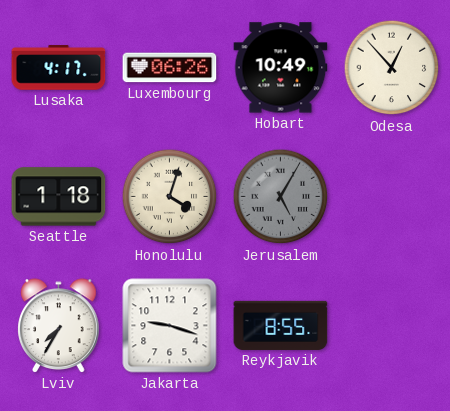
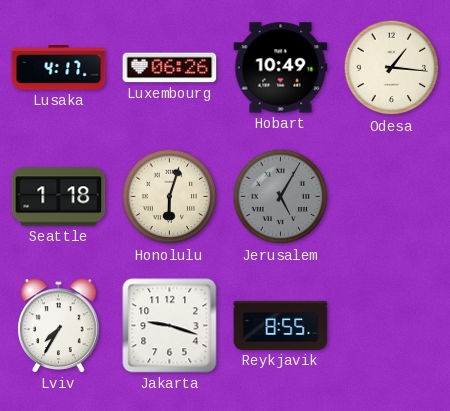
Odesa: 12:53 -> 1:16
Honolulu: 4:03 -> 6:03
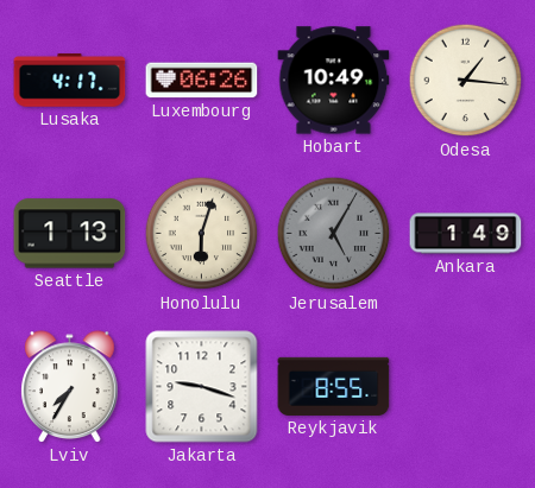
Seattle: 1:18 -> 1:13
Ankara: none -> 1:49
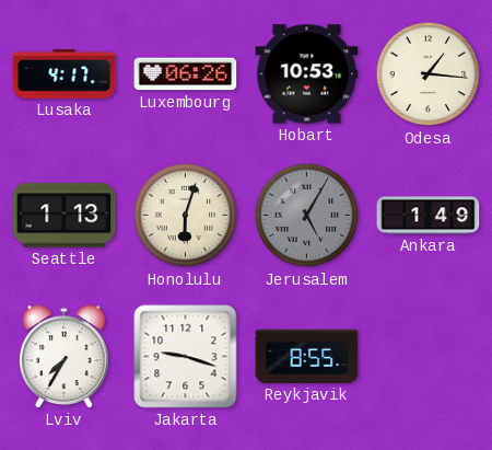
Hobart: 10:49 -> 10:53
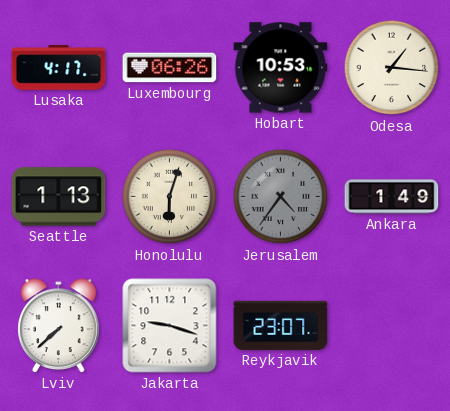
Jerusalem: 5:05 -> 4:36
Lviv: 7:35 -> 7:38
Reykjavik: 8:55 -> 23:07
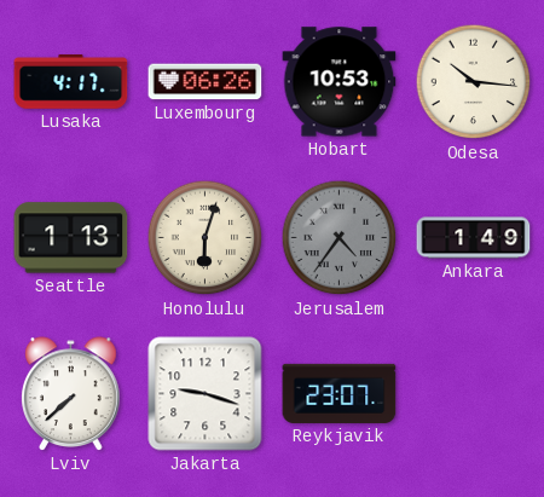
Odesa: 1:16 -> 10:16
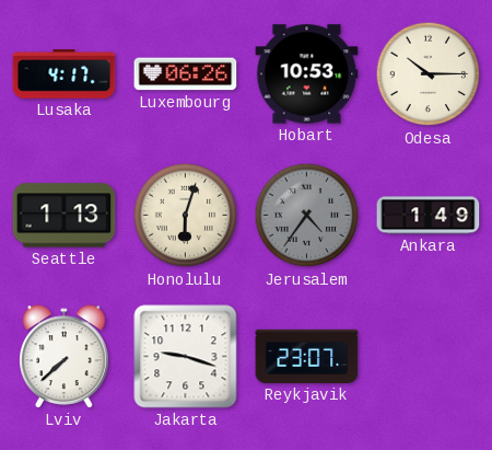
Odesa: 10:16 -> 10:15
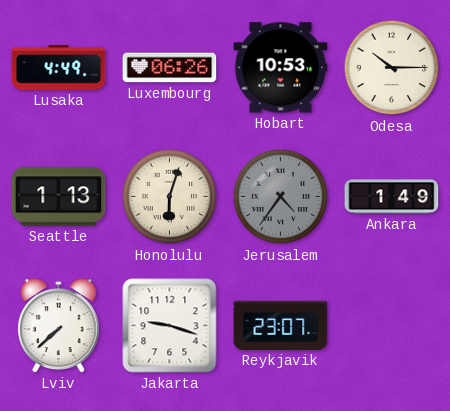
Lusaka: 4:17 -> 4:49
